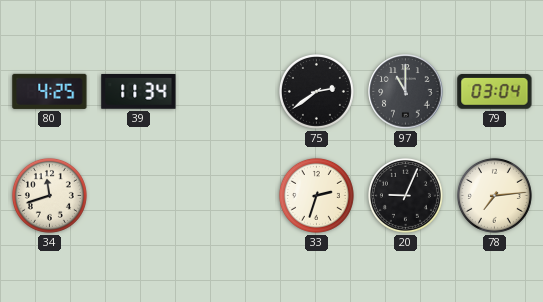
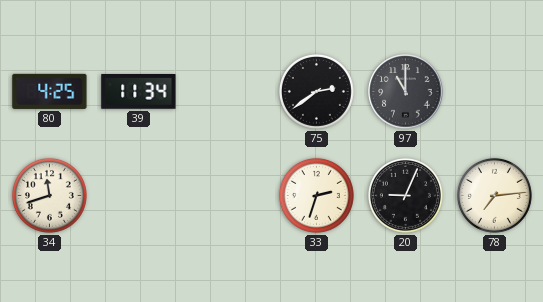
79: 03:04 -> none
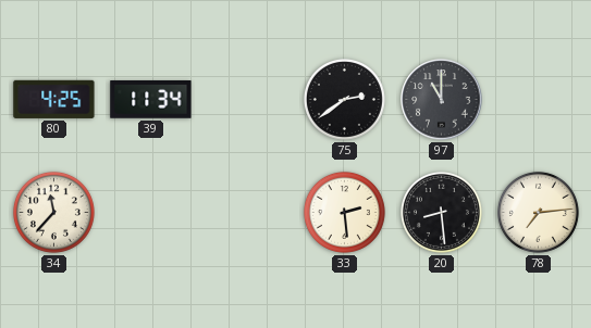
34: 11:42 -> 11:37
33: 2:33 -> 2:29
20: 9:04 -> 8:29
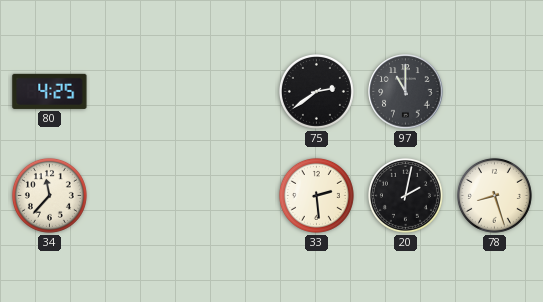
39: 11:34 -> none
20: 8:29 -> 2:02
78: 7:14 -> 8:27
